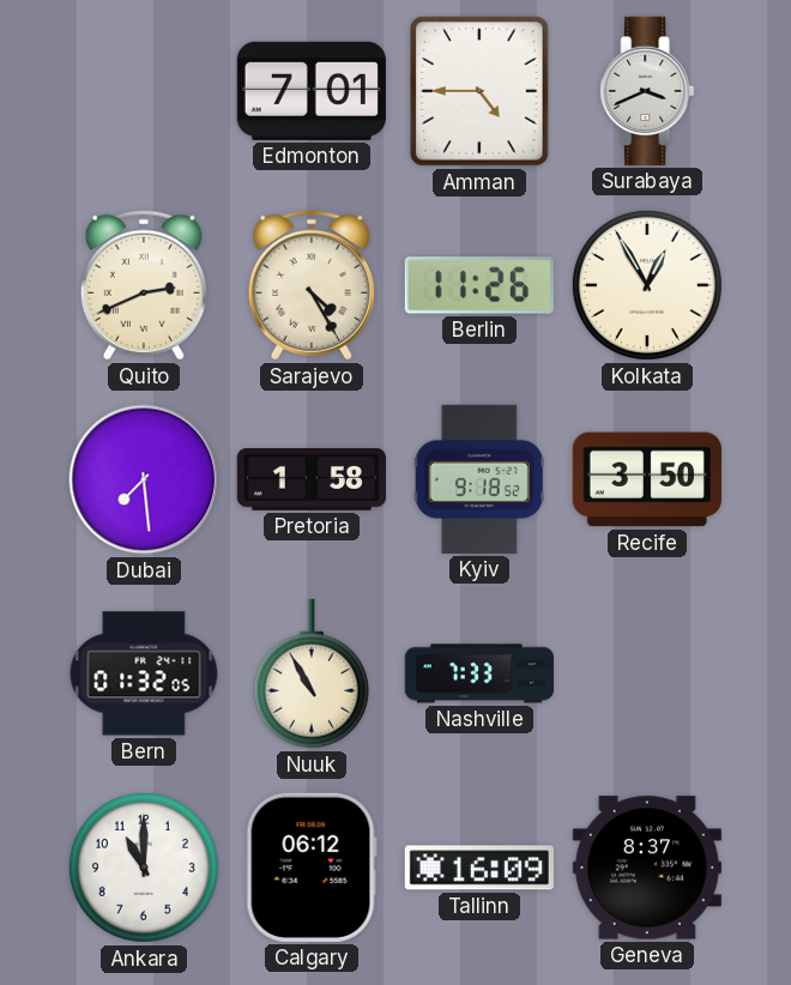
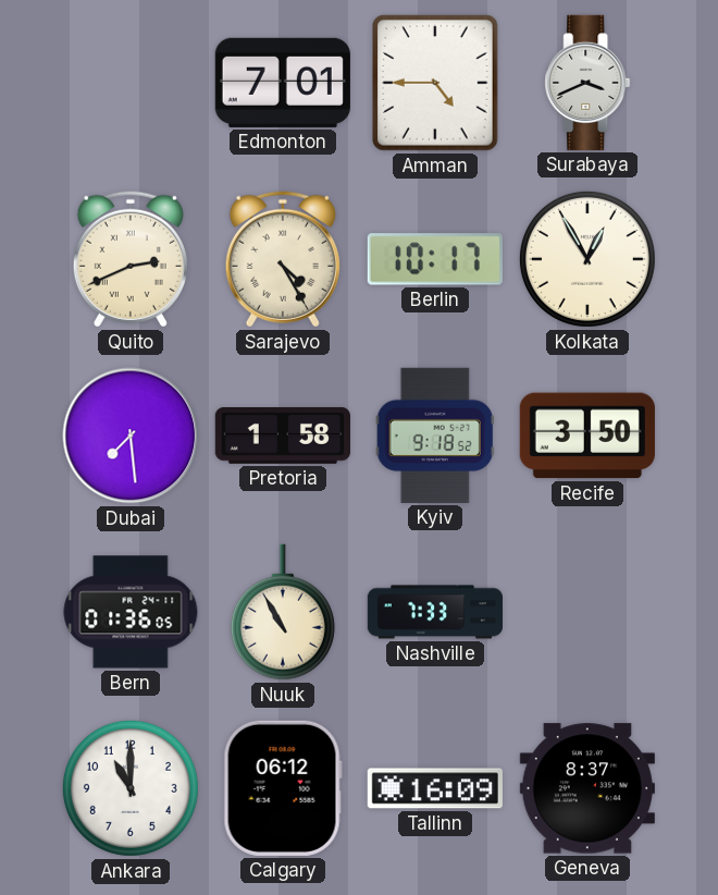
Berlin: 11:26 -> 10:17
Bern: 01:32 -> 01:36
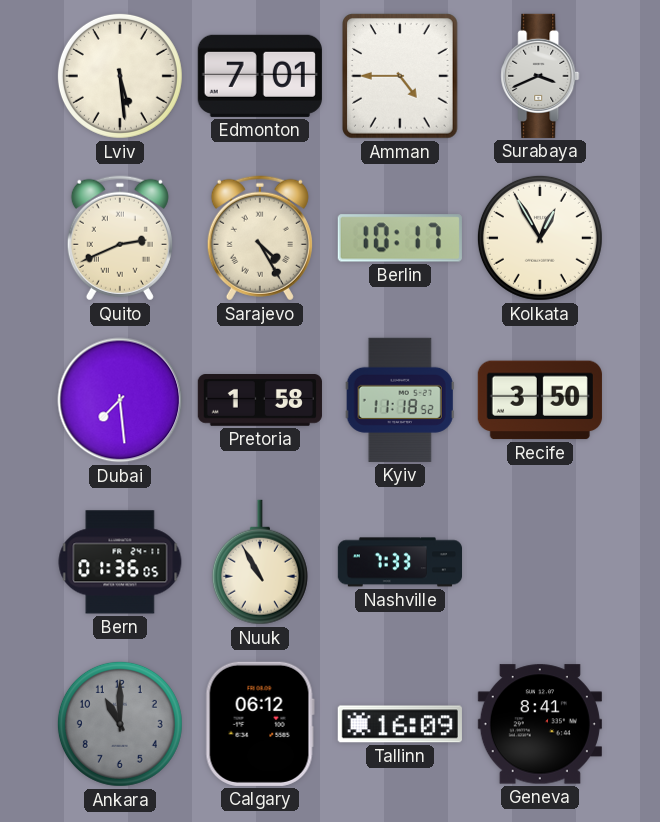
Lviv: none -> 5:29
Kyiv: 9:18 -> 11:18
Ankara dial: white -> grey
Geneva: 8:37 -> 8:41
